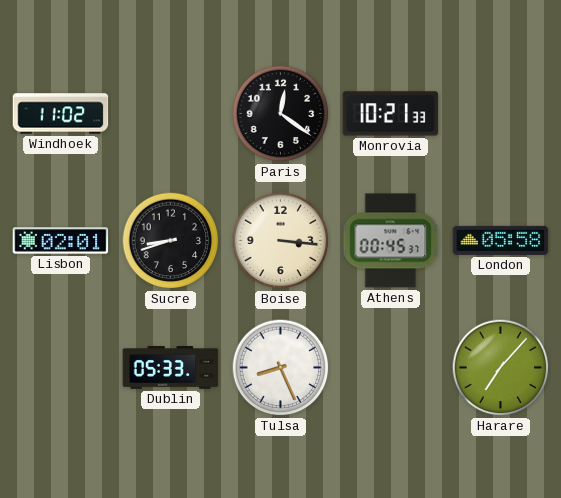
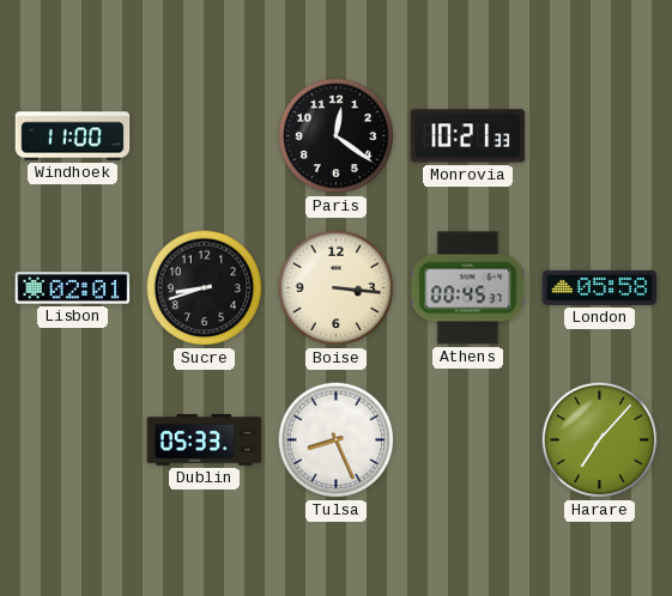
Windhoek: 11:02 -> 11:00
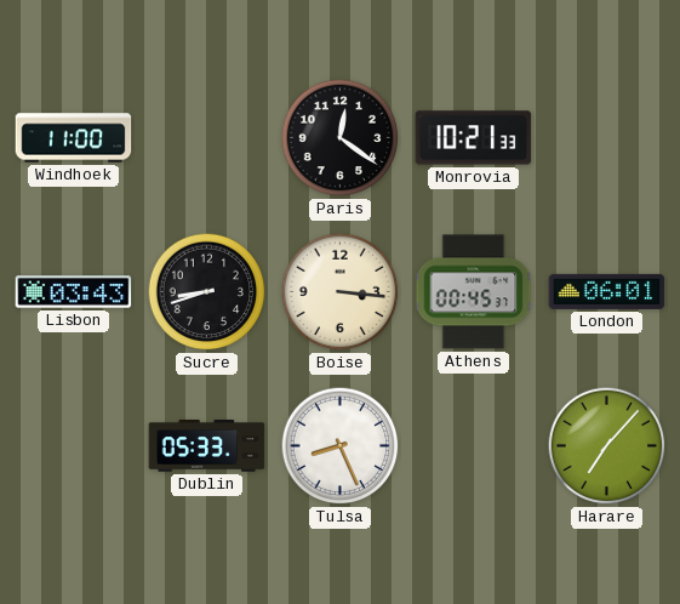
Lisbon: 02:01 -> 03:43
London: 05:58 -> 06:01
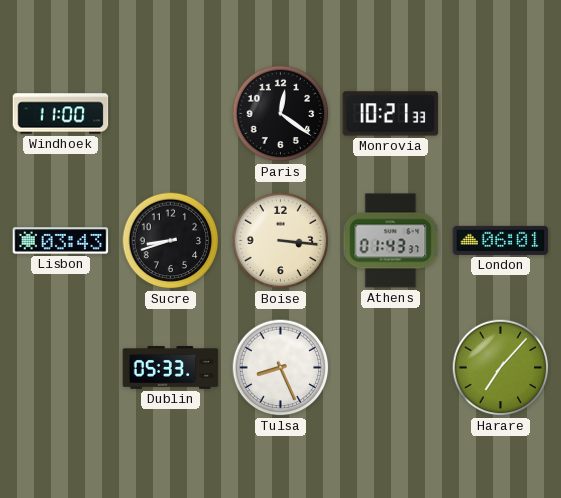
Athens: 00:45 -> 01:43
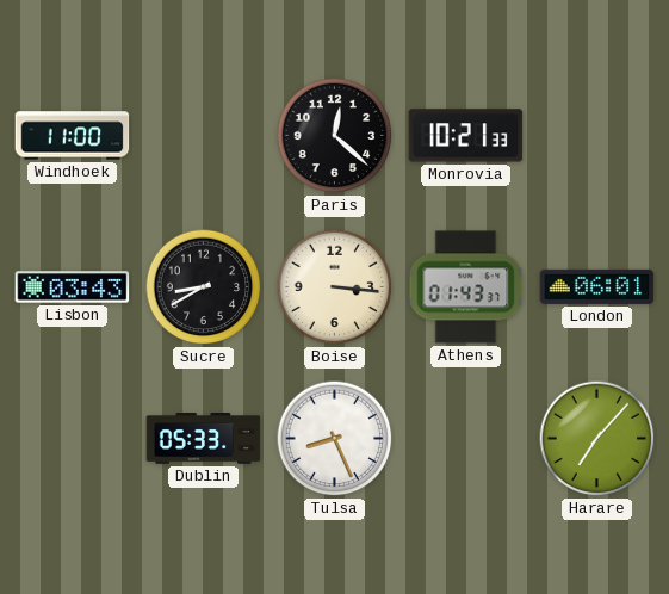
Paris: 12:21 -> 12:22
Sucre: 8:42 -> 8:40
